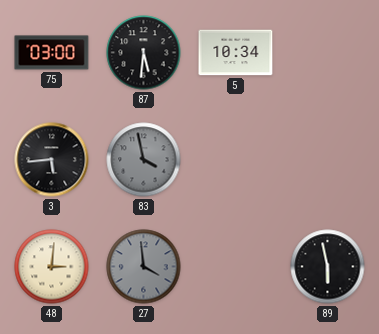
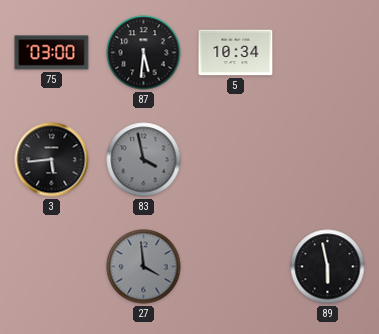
48: 3:01 -> none
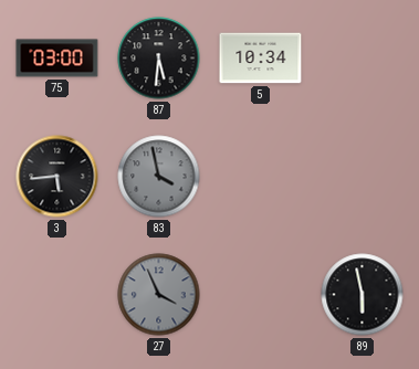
27: 3:59 -> 3:56
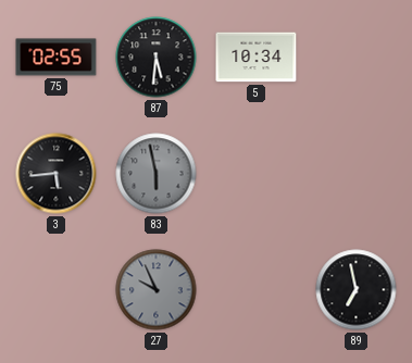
75: 03:00 -> 02:55
83: 3:58 -> 5:58
27: 3:56 -> 9:56
89: 5:58 -> 6:58
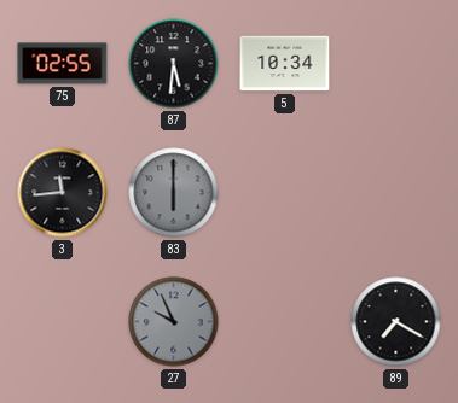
3: 5:44 -> 11:44
83: 5:58 -> 6:00
89: 6:58 -> 7:20
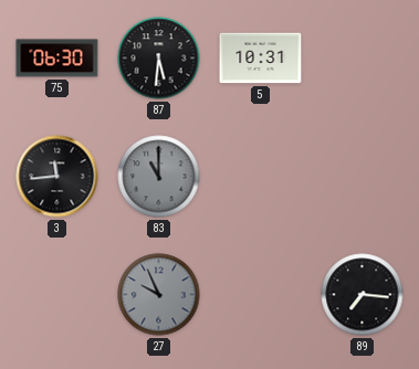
75: 02:55 -> 06:30
5: 10:34 -> 10:31
83: 6:00 -> 11:00
89: 7:20 -> 7:16
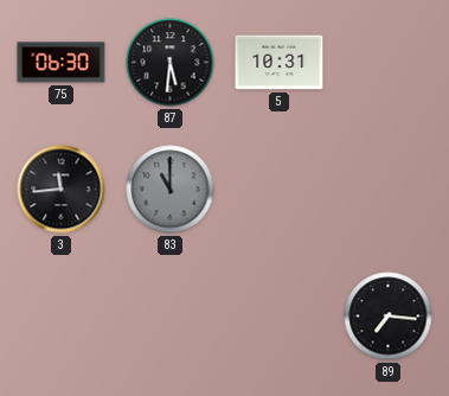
27: 9:56 -> none
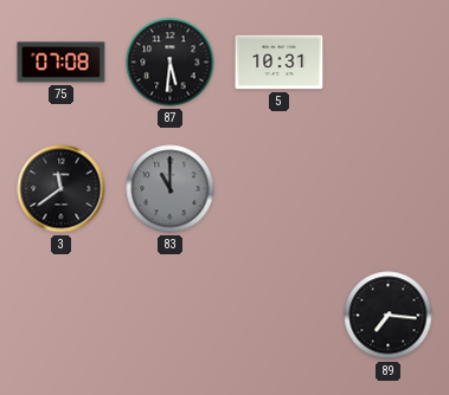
75: 06:30 -> 07:08
3: 11:44 -> 11:39
